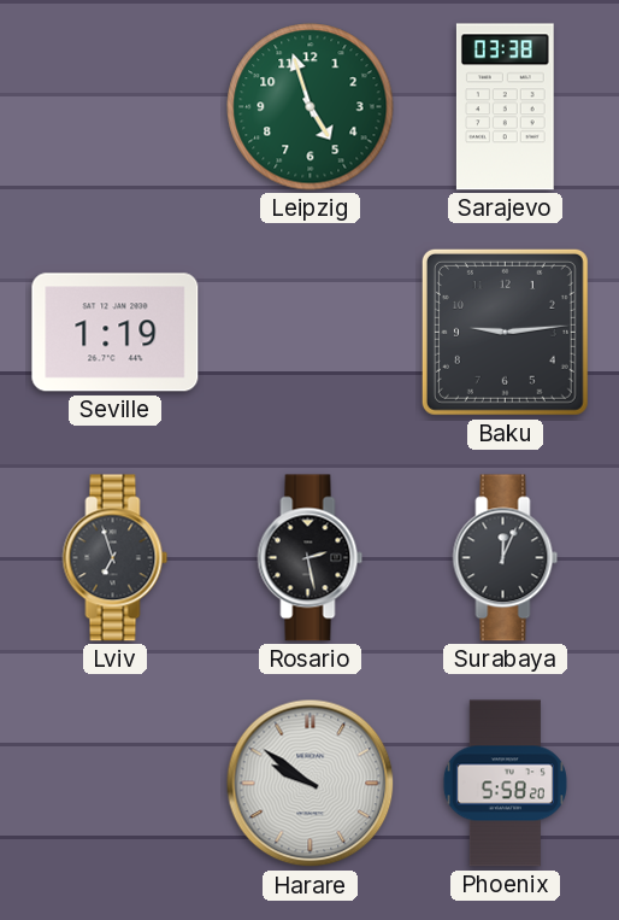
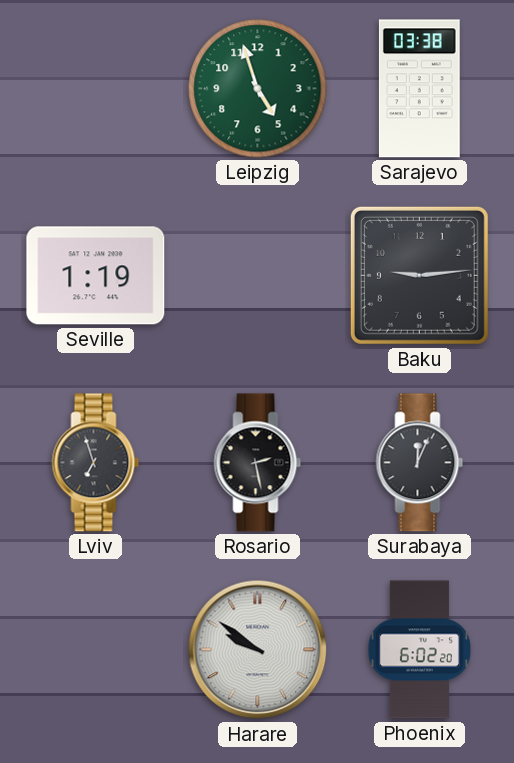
Phoenix: 5:58 -> 6:02
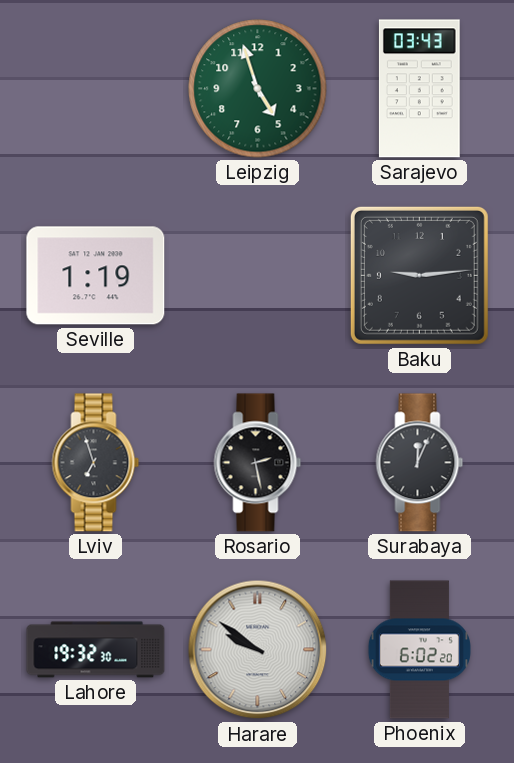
Sarajevo: 03:38 -> 03:43
Lahore: none -> 19:32
